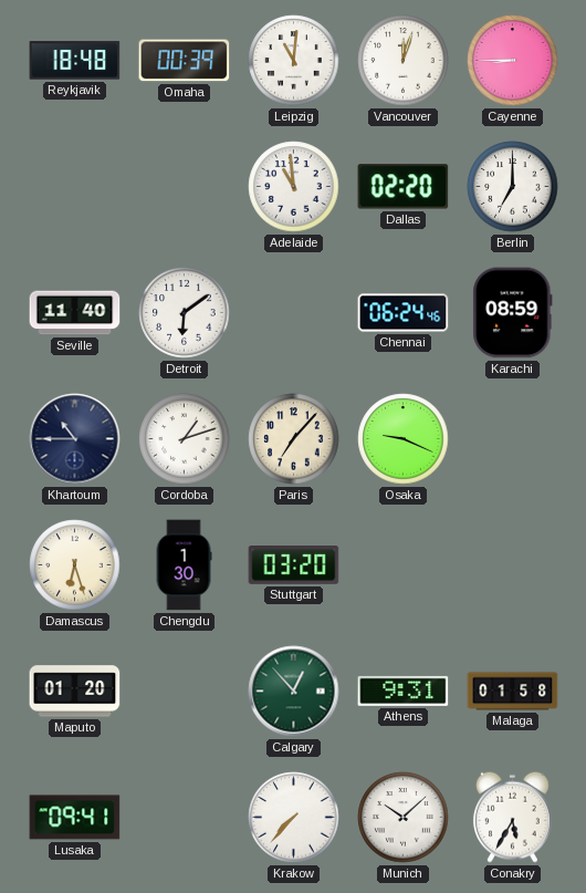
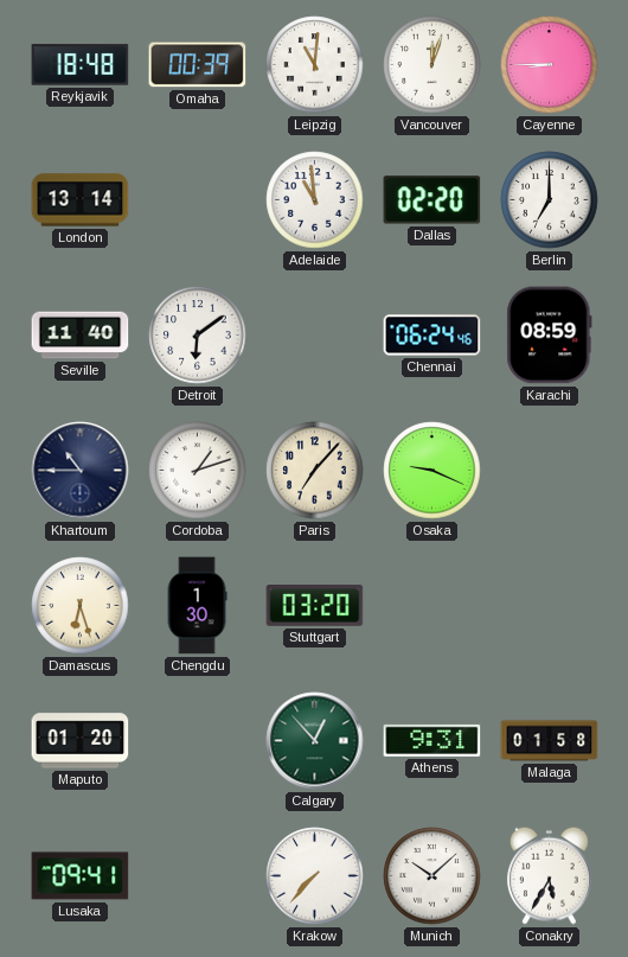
London: none -> 13:14
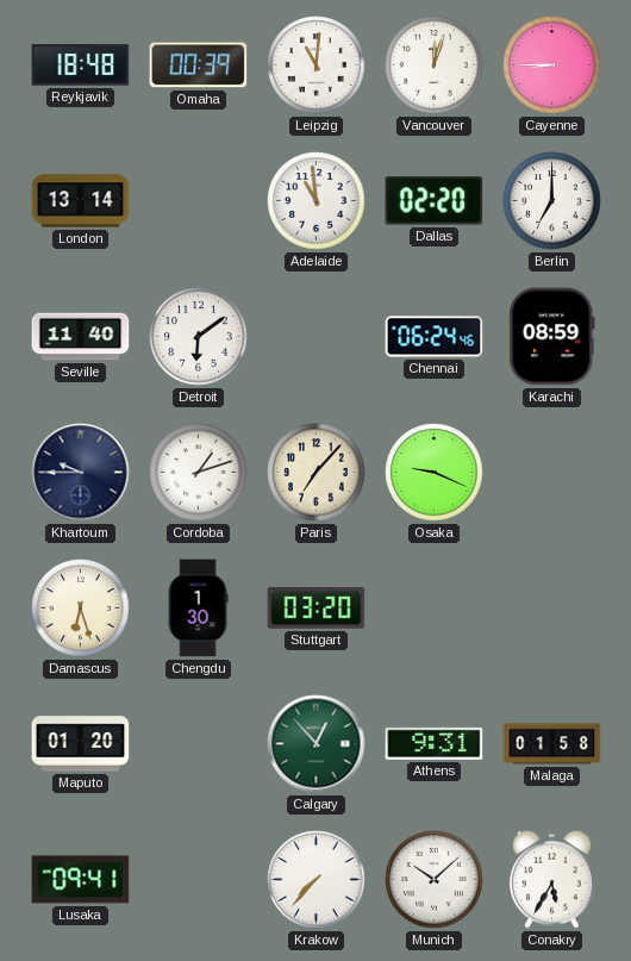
Khartoum: 10:45 -> 9:45
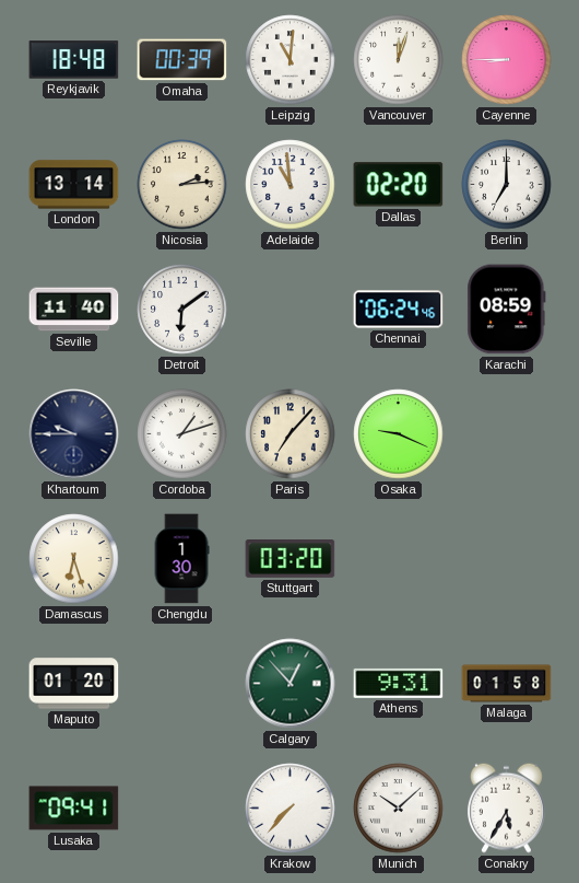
Nicosia: none -> 2:14
